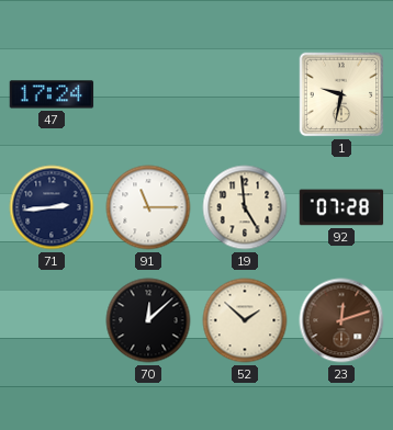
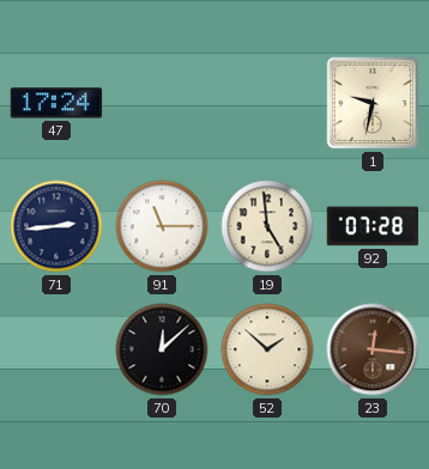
23: 12:12 -> 12:16
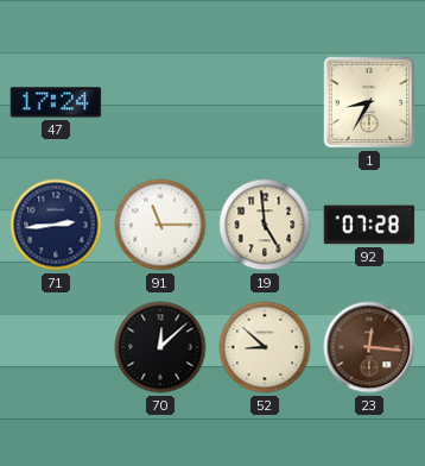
1: 9:32 -> 8:35
52: 1:52 -> 8:52
